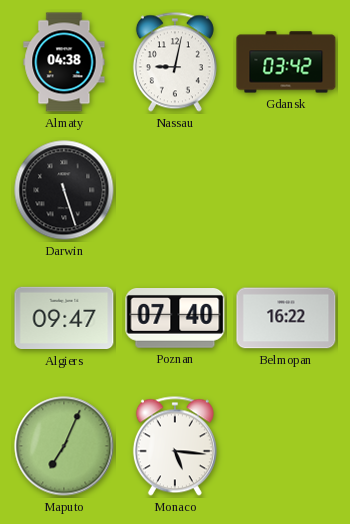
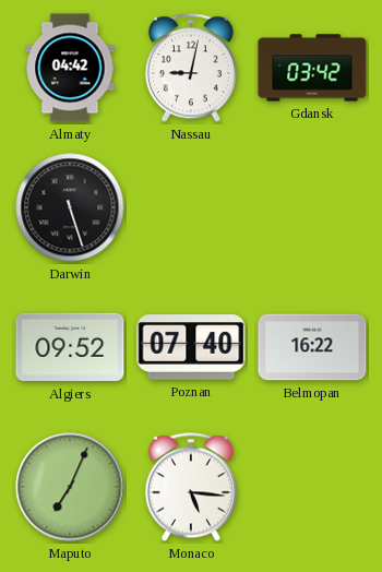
Almaty: 04:38 -> 04:42
Algiers: 09:47 -> 09:52
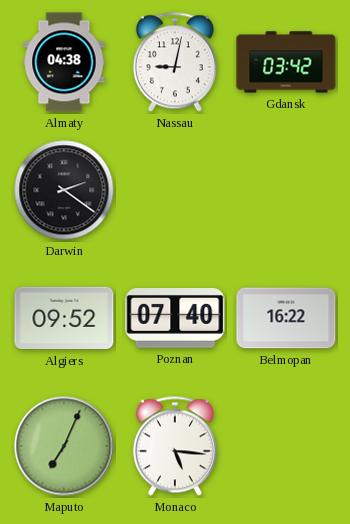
Almaty: 04:42 -> 04:38
Darwin: 5:27 -> 2:21
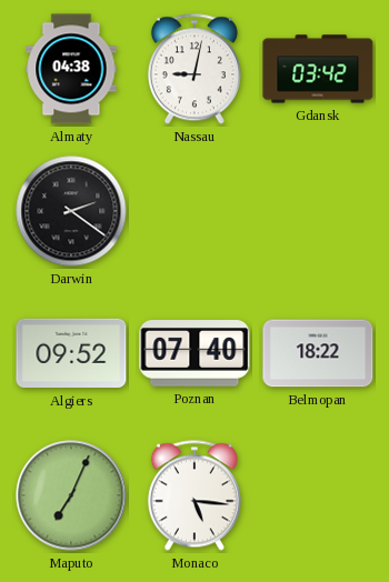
Belmopan: 16:22 -> 18:22
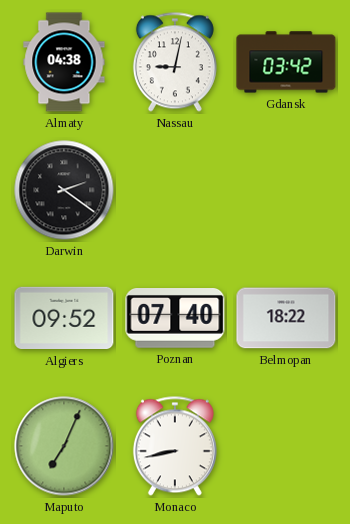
Monaco: 5:16 -> 8:43
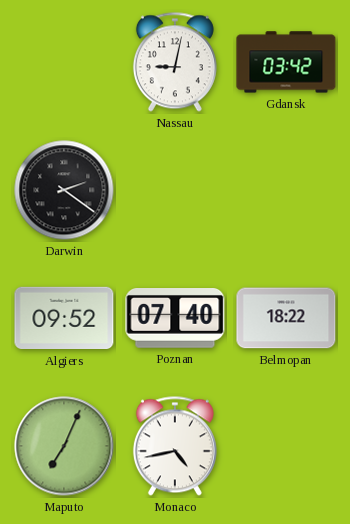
Almaty: 04:38 -> none
Monaco: 8:43 -> 4:43
